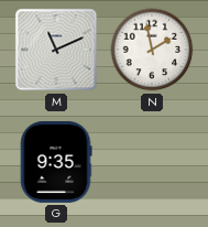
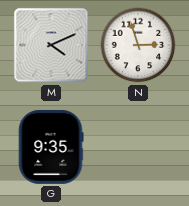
M: 11:11 -> 4:11
N: 1:58 -> 2:57
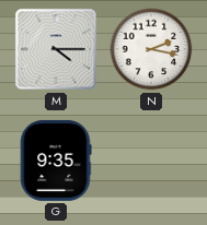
M: 4:11 -> 4:15
N: 2:57 -> 2:17
